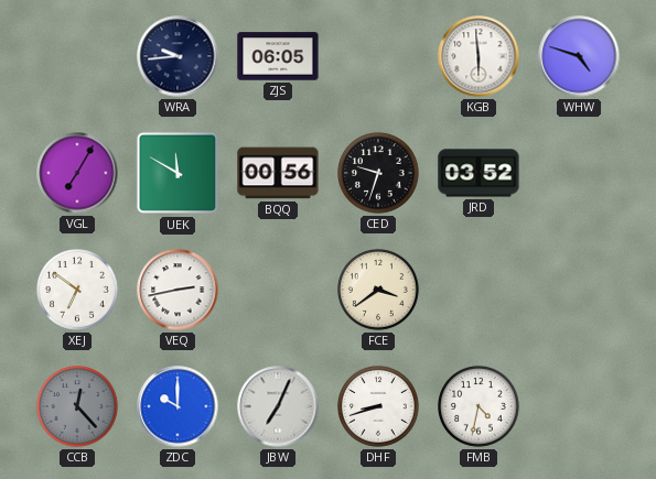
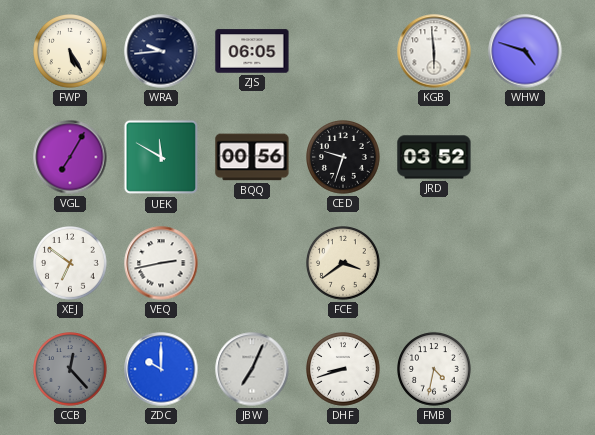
FWP: none -> 5:25
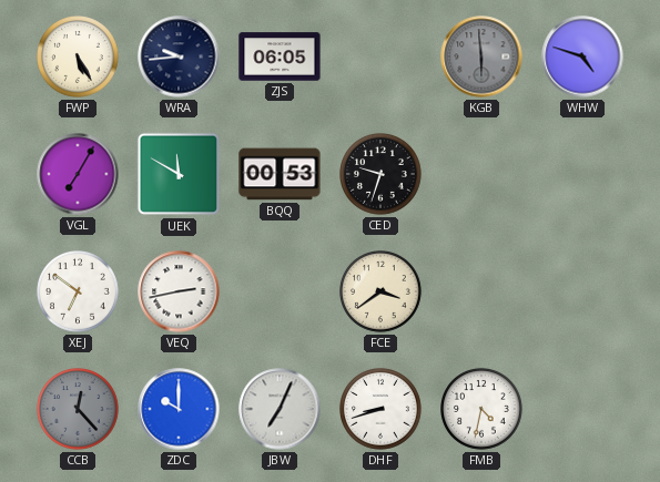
KGB dial: white -> grey
BQQ: 00:56 -> 00:53
JRD: 03:52 -> none
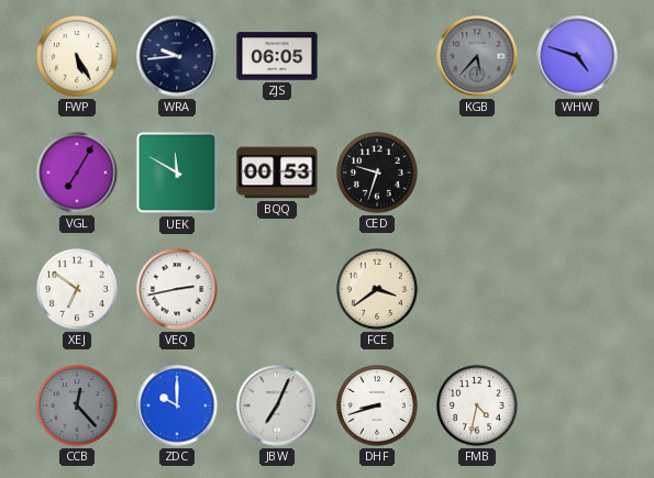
KGB: 5:59 -> 5:37
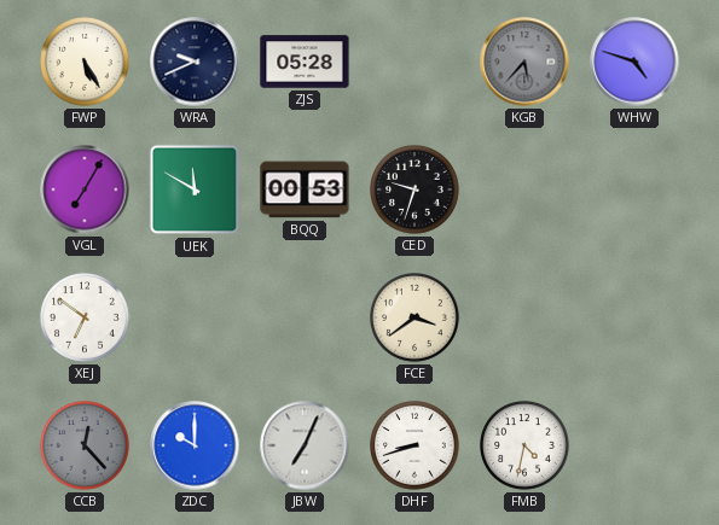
WRA: 9:44 -> 9:41
ZJS: 06:05 -> 05:28
VEQ: 2:43 -> none
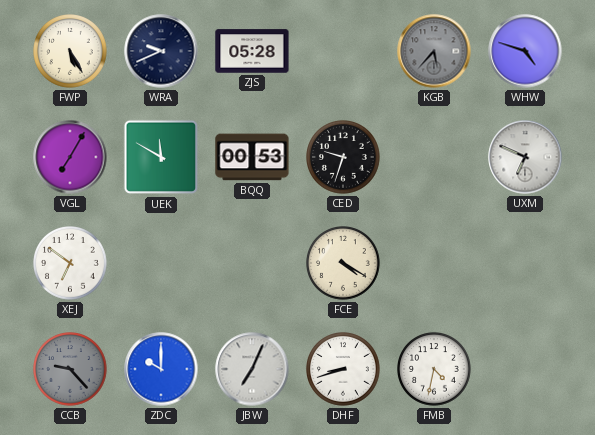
UXM: none -> 6:49
FCE: 3:39 -> 4:20
CCB: 12:23 -> 9:23
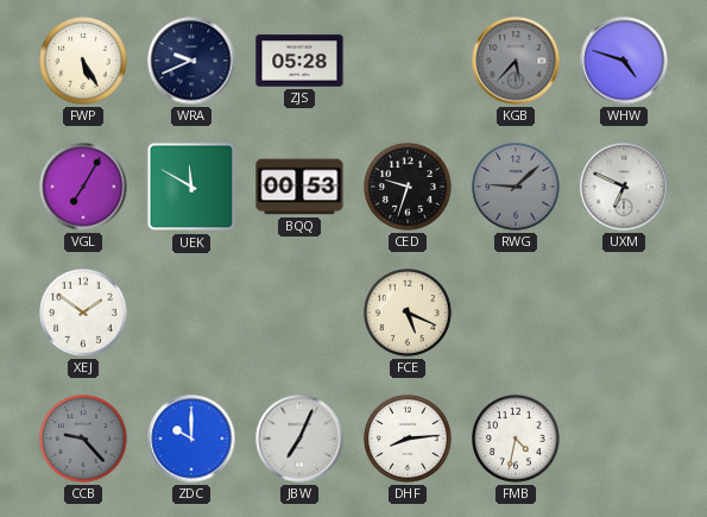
RWG: none -> 9:08
XEJ: 6:51 -> 1:51
FCE: 4:20 -> 5:19
DHF: 8:42 -> 8:14
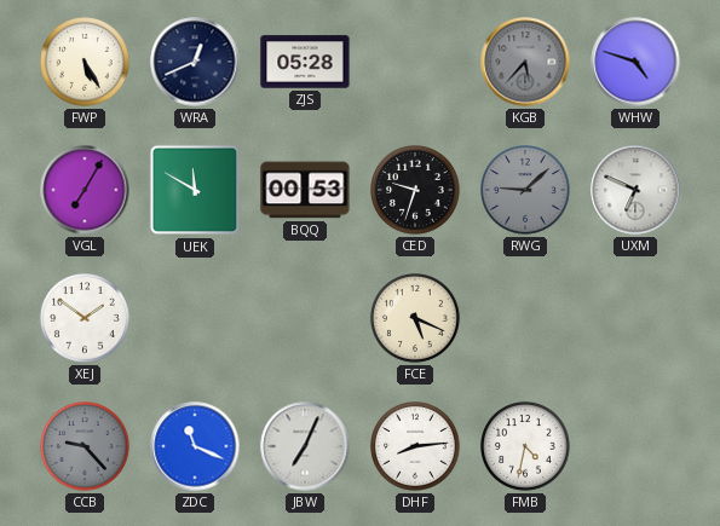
WRA: 9:41 -> 12:41
ZDC: 10:00 -> 11:19
